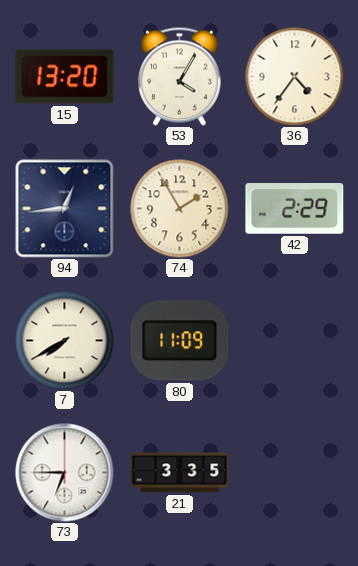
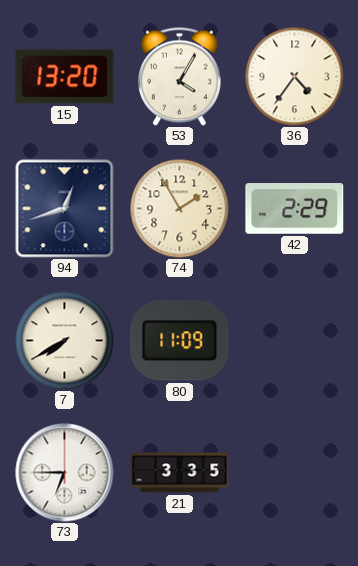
94: 12:44 -> 12:42
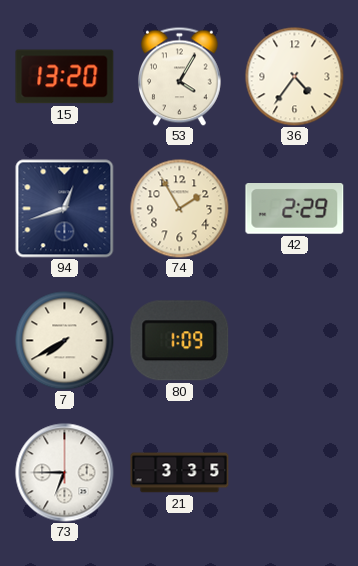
80: 11:09 -> 1:09
